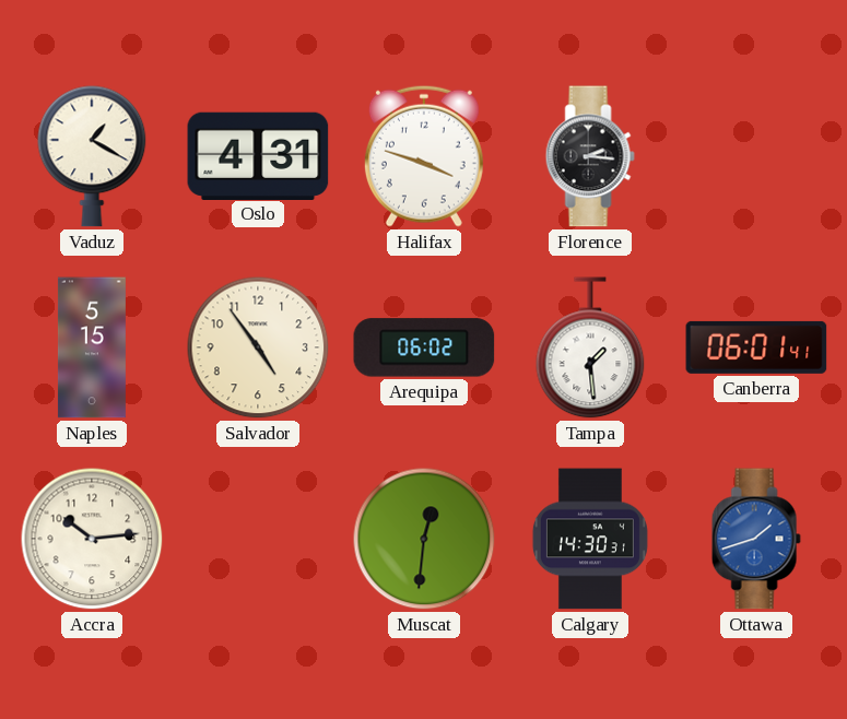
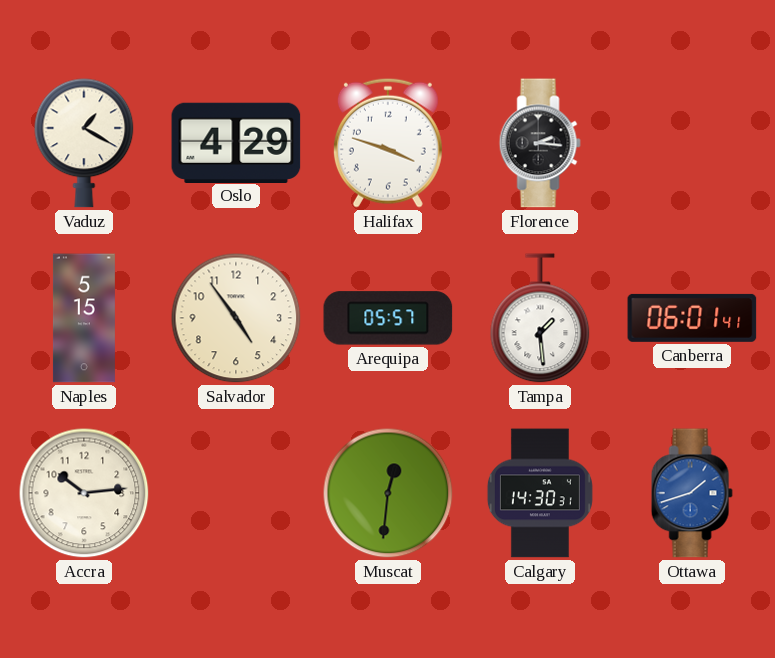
Oslo: 4:31 -> 4:29
Arequipa: 06:02 -> 05:57
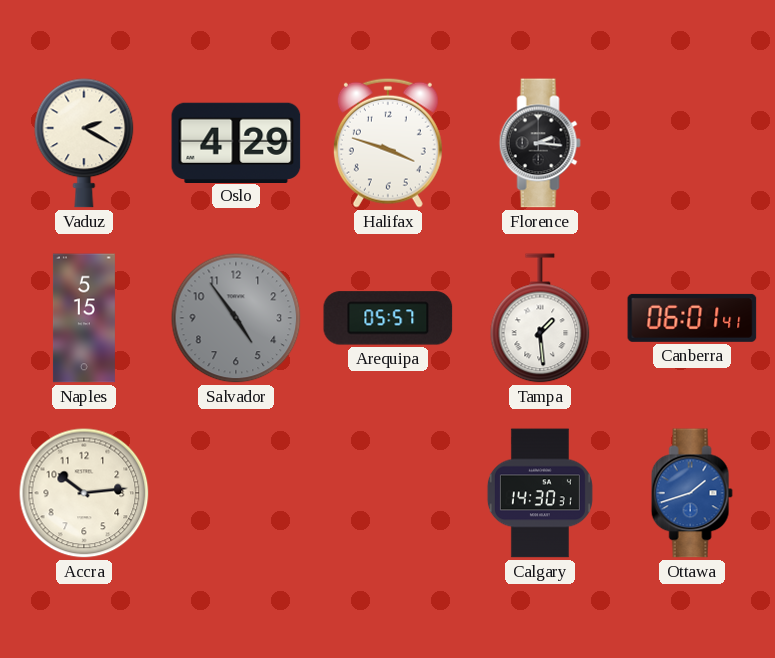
Vaduz: 1:20 -> 2:20
Salvador dial: cream -> grey
Muscat: 12:31 -> none
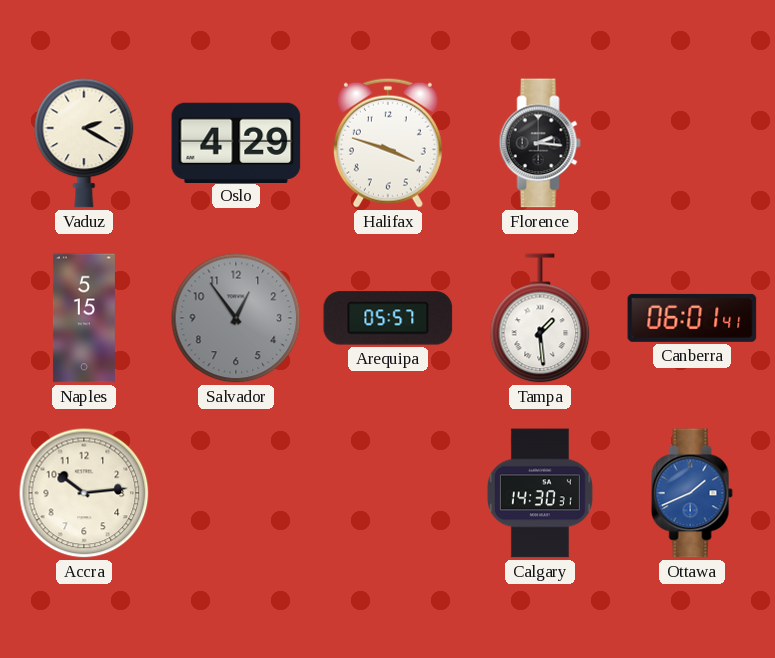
Salvador: 4:54 -> 12:54
Ottawa: 1:42 -> 1:41
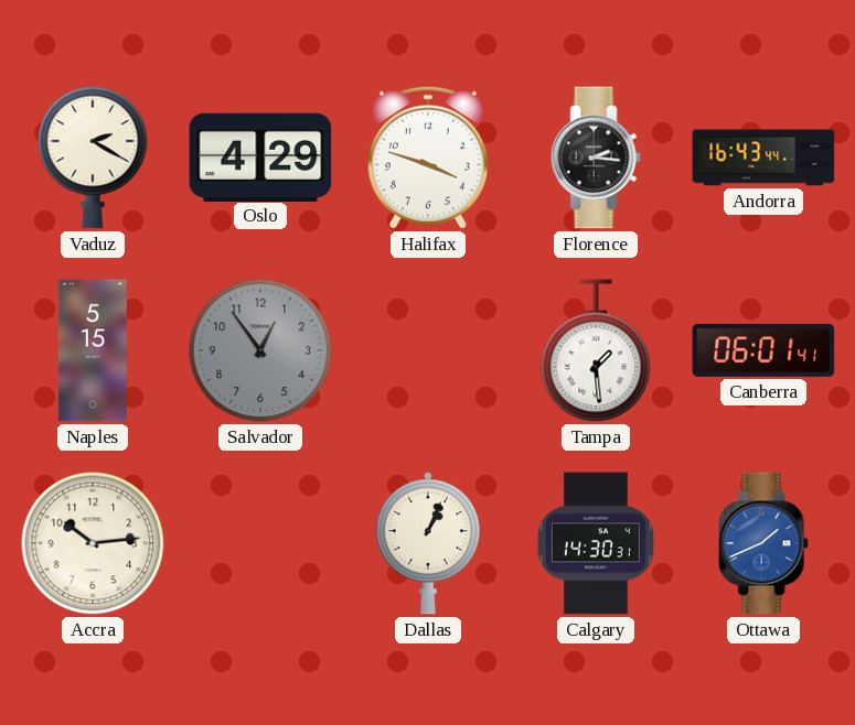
Andorra: none -> 16:43
Arequipa: 05:57 -> none
Dallas: none -> 1:04
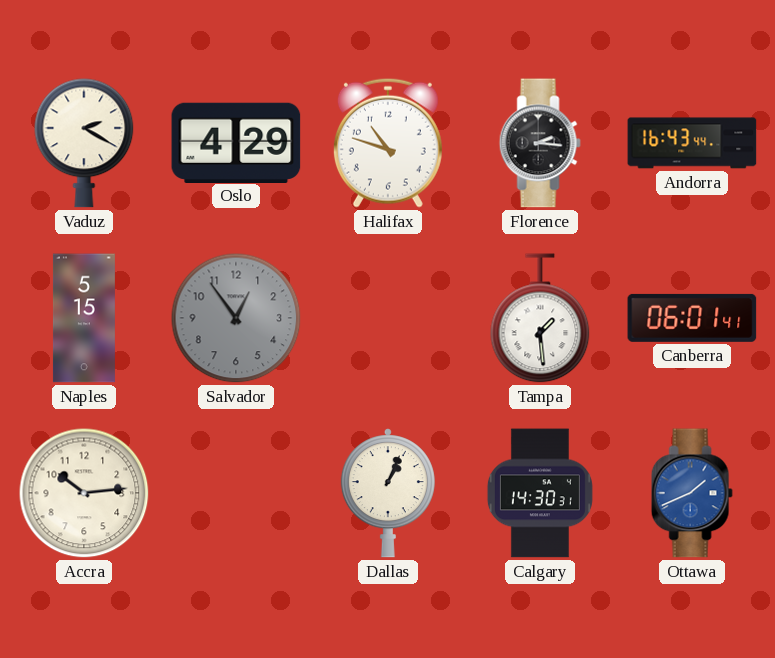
Halifax: 3:48 -> 10:48
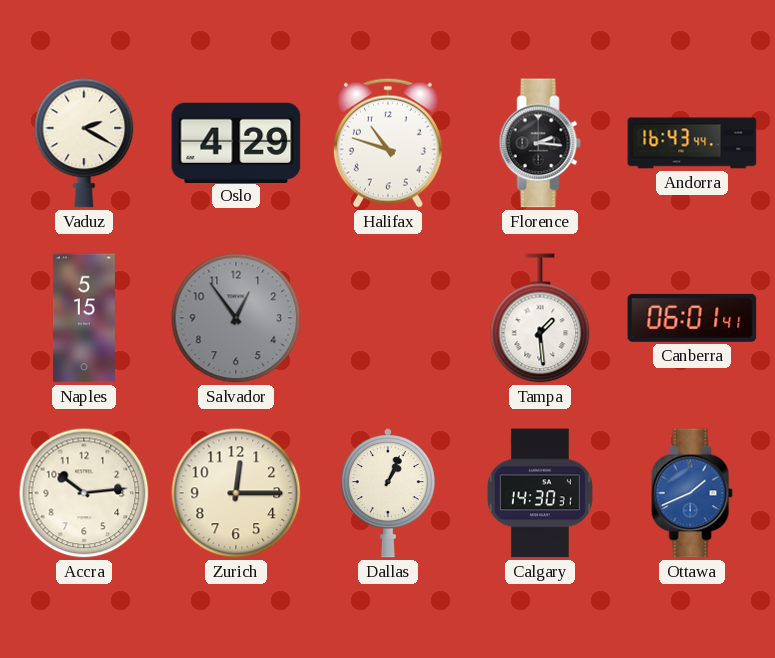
Zurich: none -> 12:15
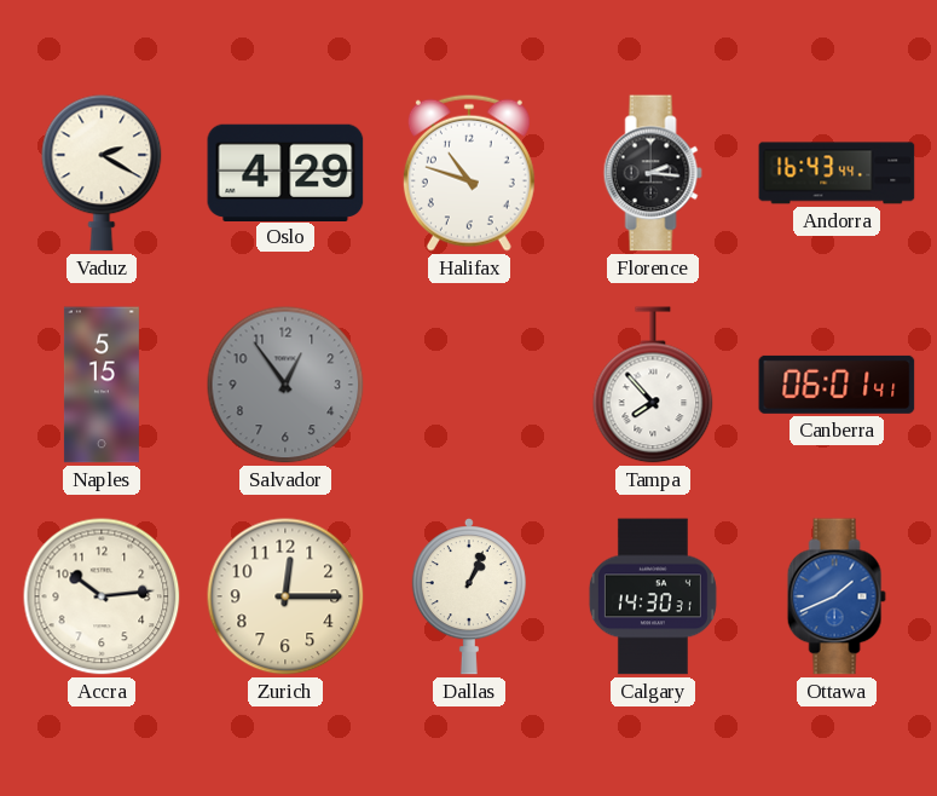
Tampa: 1:29 -> 7:53
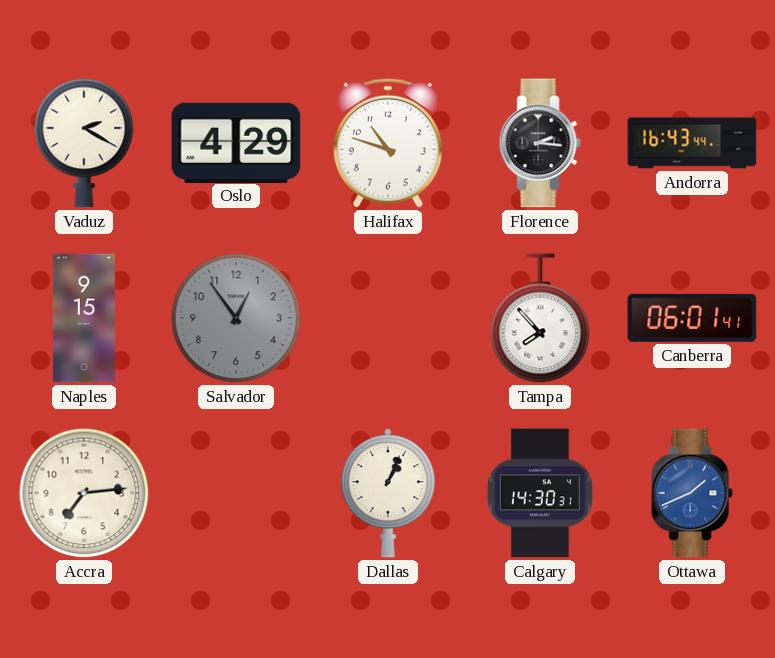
Naples: 5:15 -> 9:15
Accra: 10:14 -> 7:14
Zurich: 12:15 -> none
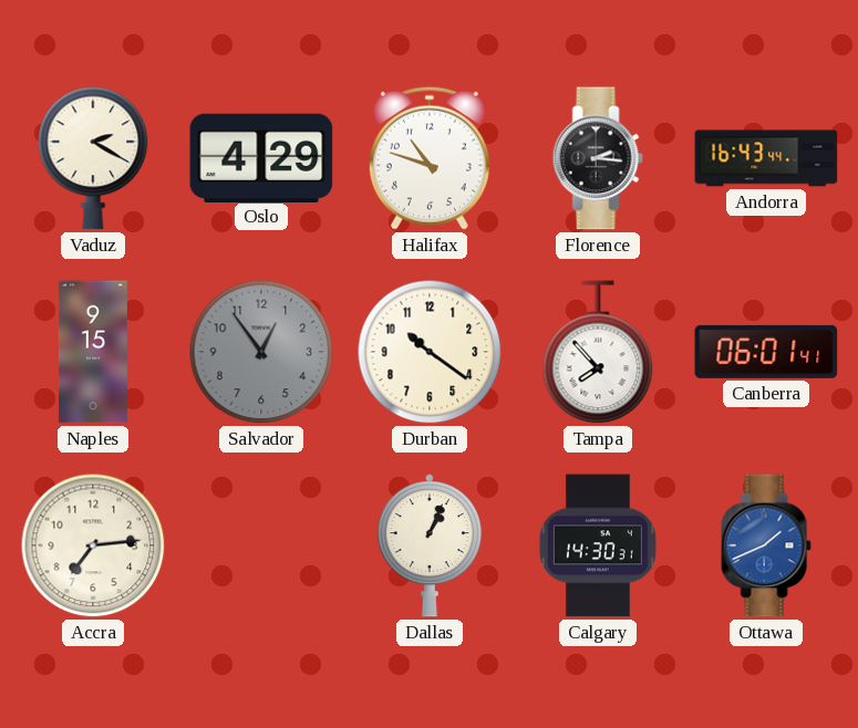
Durban: none -> 10:21
